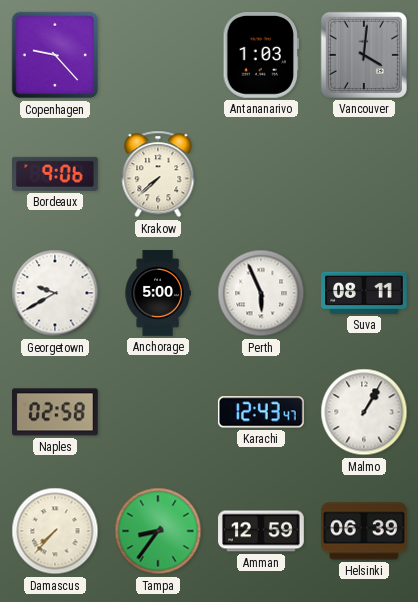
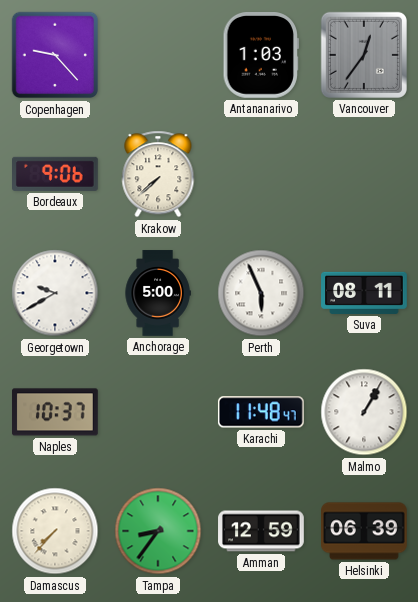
Vancouver: 4:01 -> 12:36
Naples: 02:58 -> 10:37
Karachi: 12:43 -> 11:48
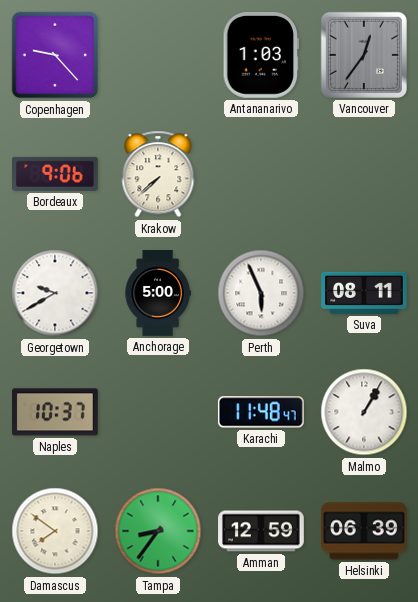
Damascus: 7:37 -> 7:51
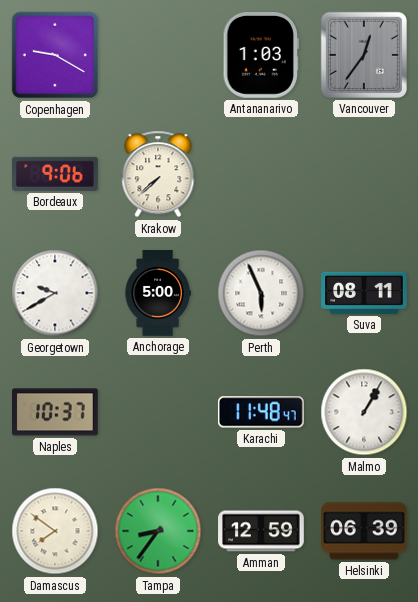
Copenhagen: 9:23 -> 9:20
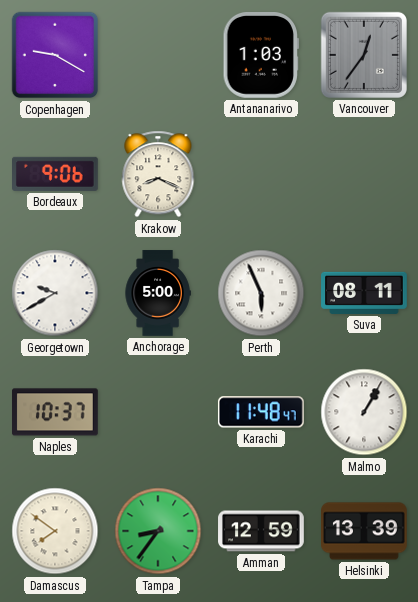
Krakow: 7:38 -> 8:19
Helsinki: 06:39 -> 13:39
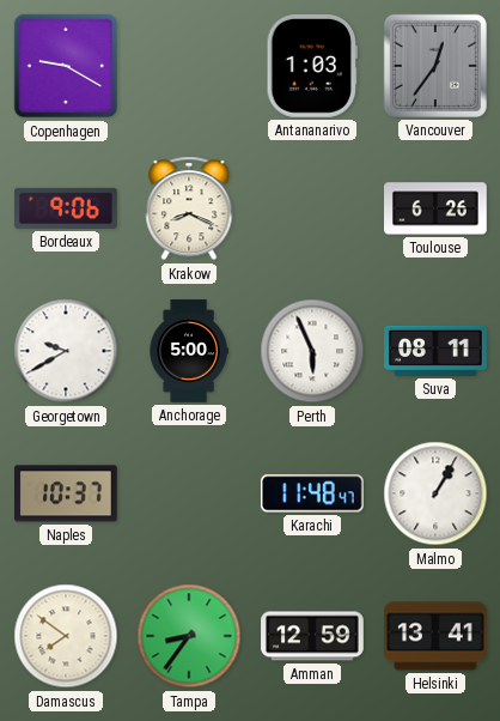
Toulouse: none -> 6:26
Helsinki: 13:39 -> 13:41
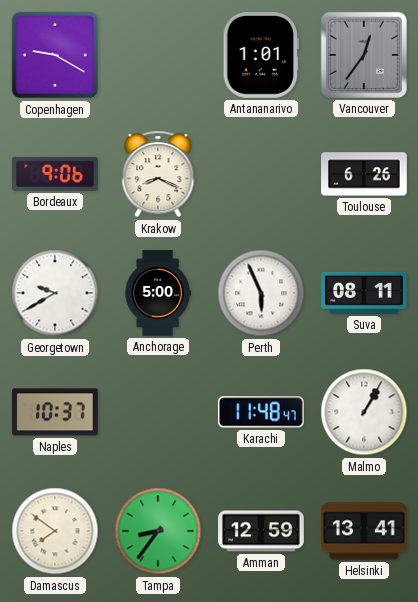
Antananarivo: 1:03 -> 1:01
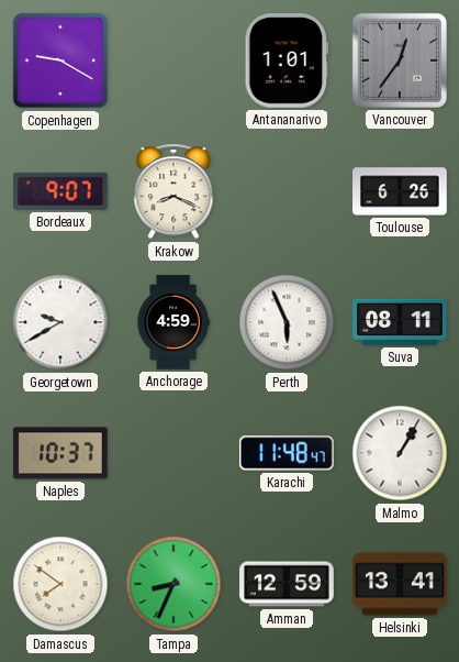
Bordeaux: 9:06 -> 9:07
Anchorage: 5:00 -> 4:59
Tampa: 8:36 -> 8:34
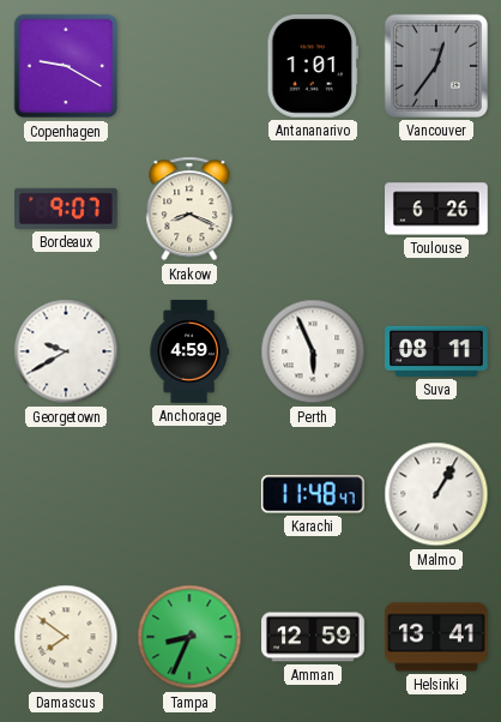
Naples: 10:37 -> none
